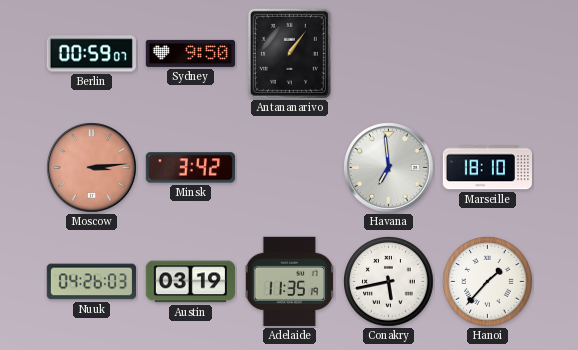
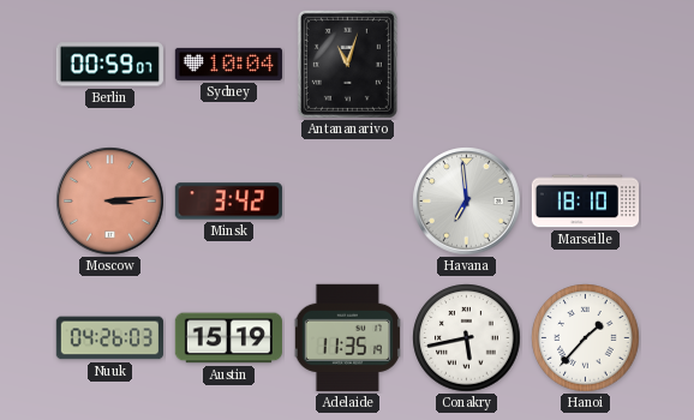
Sydney: 9:50 -> 10:04
Antananarivo: 1:06 -> 11:03
Austin: 03:19 -> 15:19
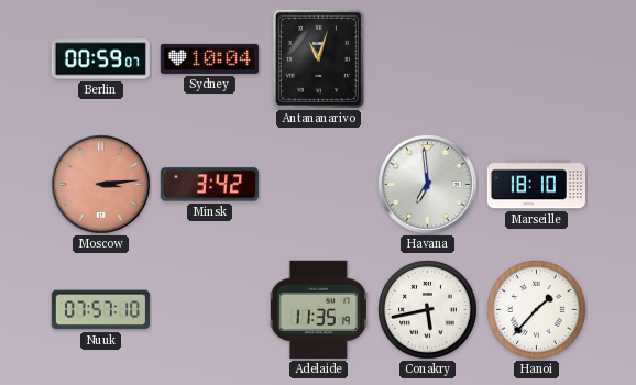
Nuuk: 04:26 -> 07:57
Austin: 15:19 -> none
